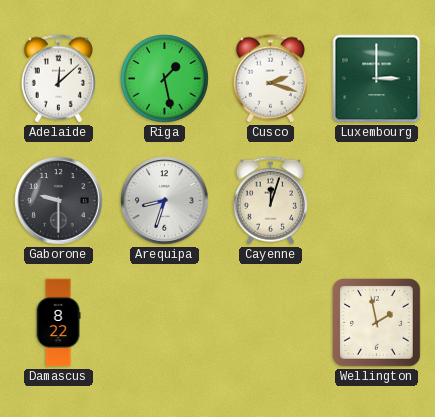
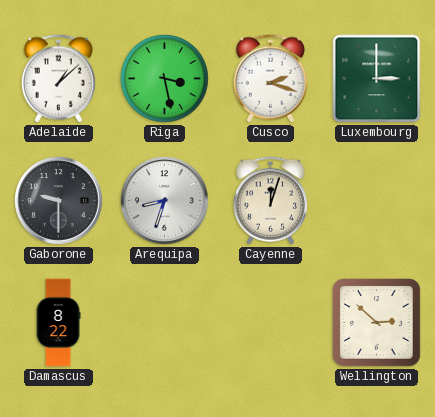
Adelaide: 12:08 -> 1:08
Riga: 1:28 -> 3:28
Wellington: 1:58 -> 2:52
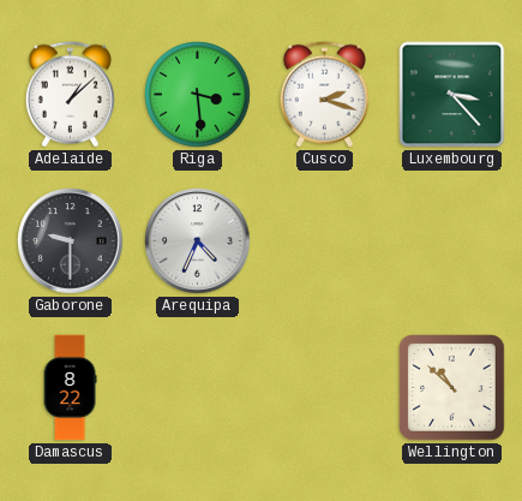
Riga: 3:28 -> 3:29
Luxembourg: 3:00 -> 3:23
Arequipa: 8:33 -> 4:34
Cayenne: 12:03 -> none
Wellington: 2:52 -> 10:52
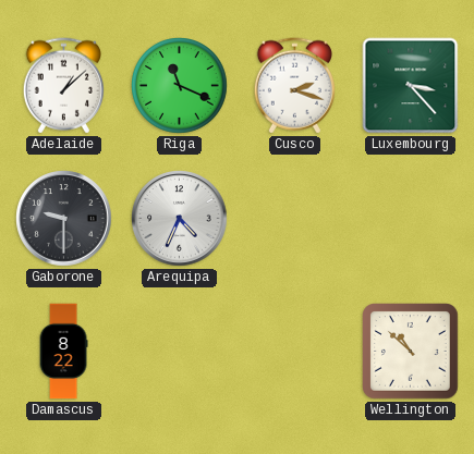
Riga: 3:29 -> 11:19
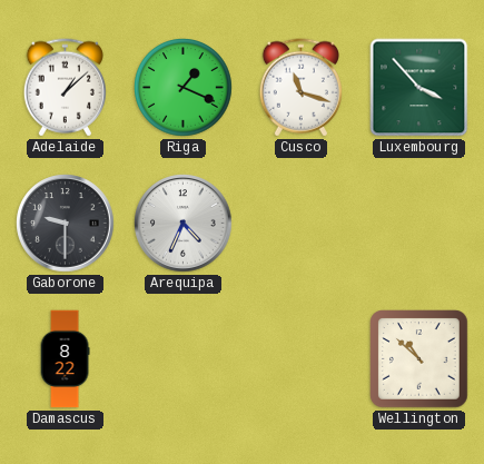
Riga: 11:19 -> 1:19
Cusco: 2:18 -> 11:18
Luxembourg: 3:23 -> 3:53
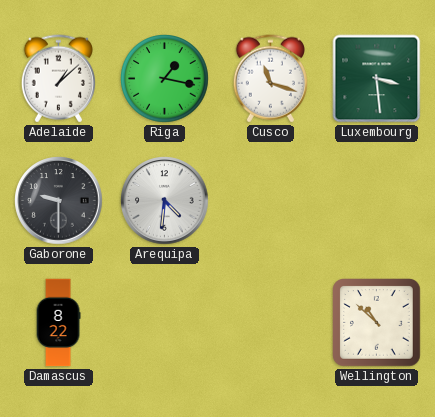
Riga: 1:19 -> 1:17
Luxembourg: 3:53 -> 3:29
Arequipa: 4:34 -> 4:31
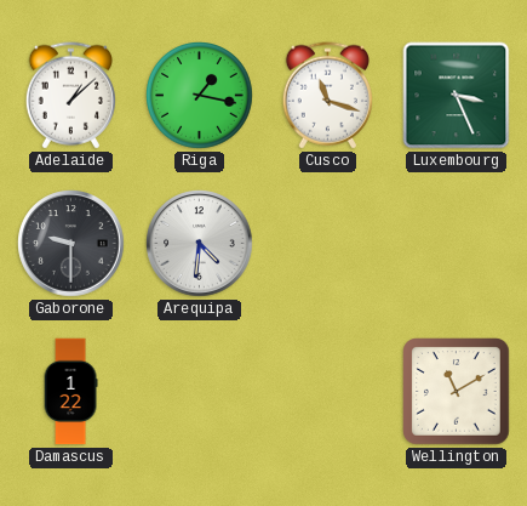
Luxembourg: 3:29 -> 3:26
Damascus: 8:22 -> 1:22
Wellington: 10:52 -> 11:10
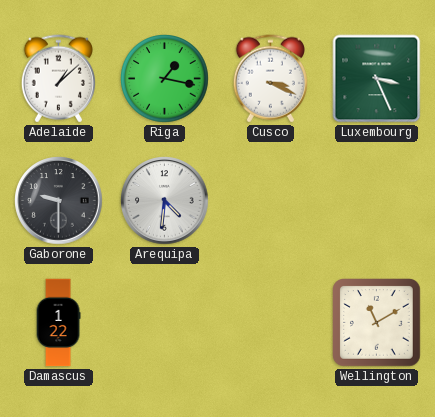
Cusco: 11:18 -> 3:19
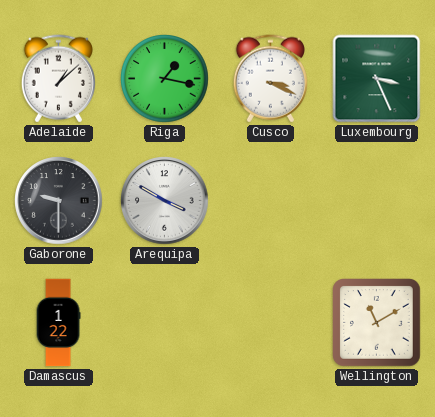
Arequipa: 4:31 -> 3:50
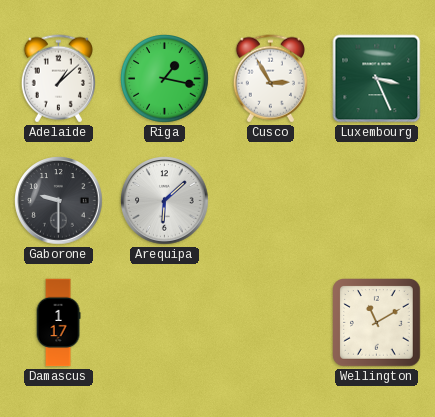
Cusco: 3:19 -> 2:55
Arequipa: 3:50 -> 6:08
Damascus: 1:22 -> 1:17
